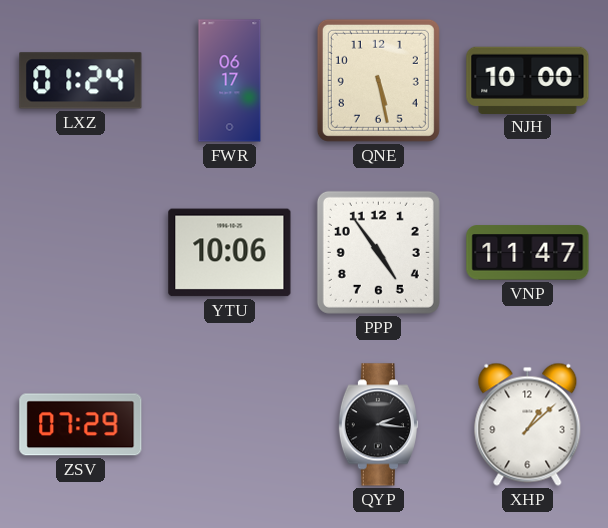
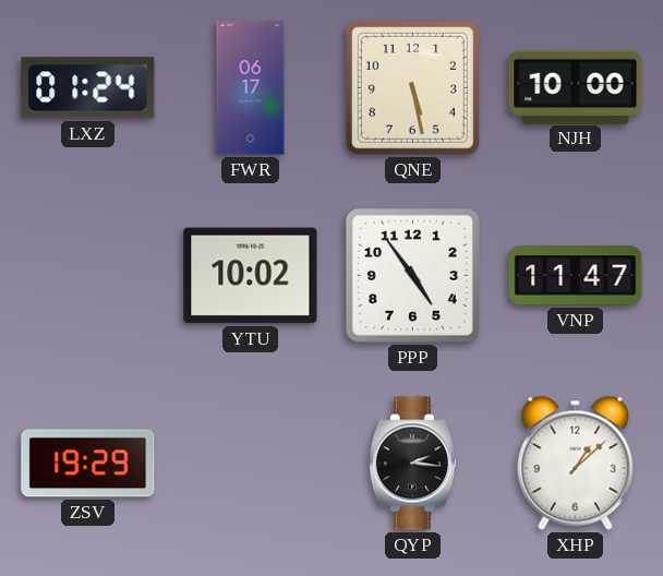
YTU: 10:06 -> 10:02
ZSV: 07:29 -> 19:29
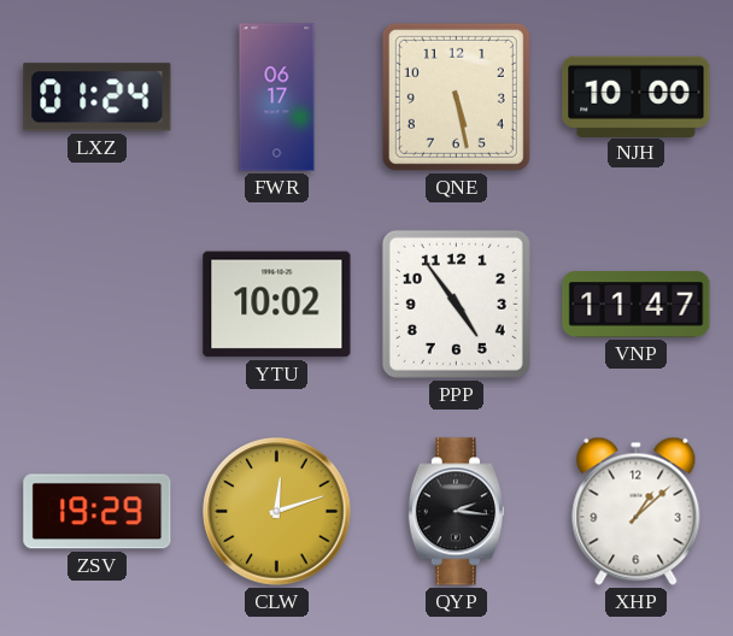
CLW: none -> 12:12
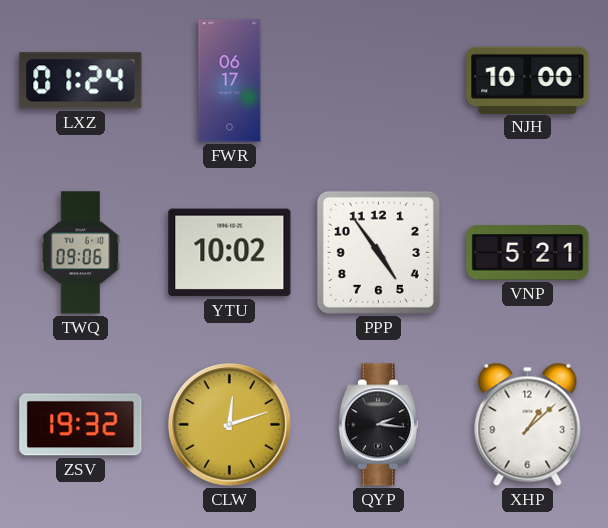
QNE: 5:28 -> none
TWQ: none -> 09:06
VNP: 11:47 -> 5:21
ZSV: 19:29 -> 19:32
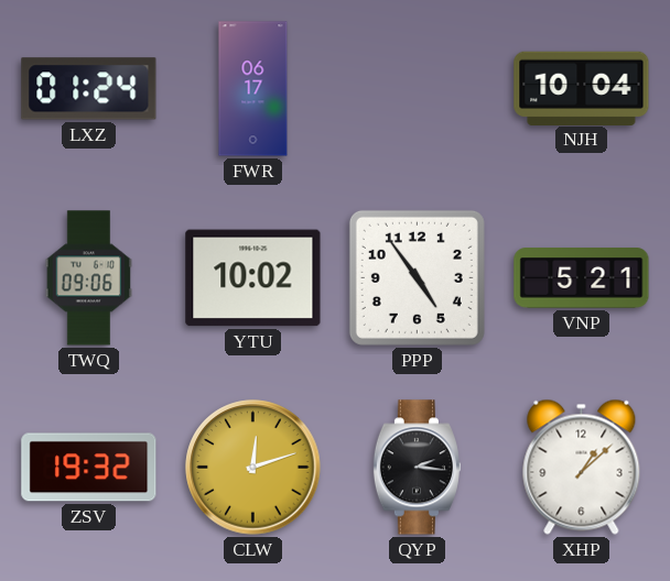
NJH: 10:00 -> 10:04
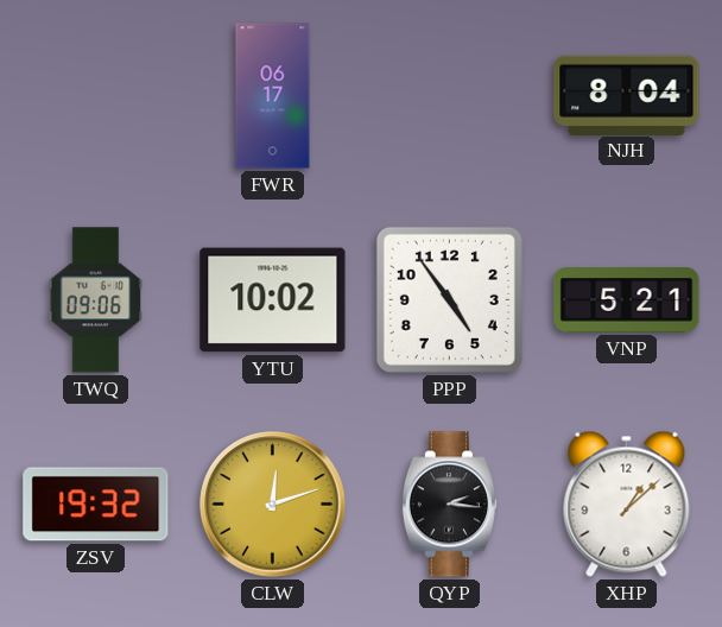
LXZ: 01:24 -> none
NJH: 10:04 -> 8:04
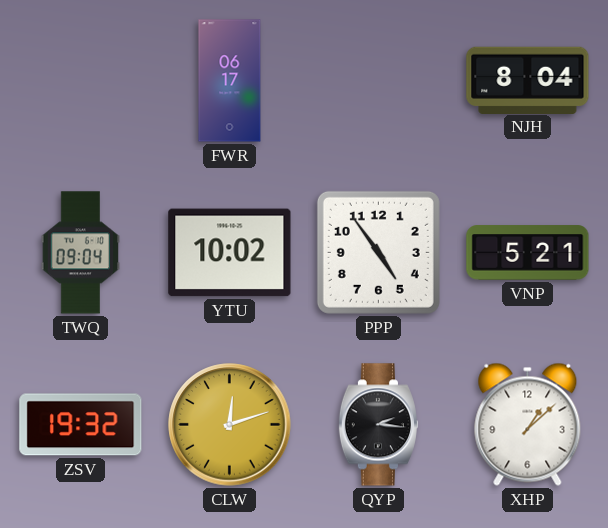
TWQ: 09:06 -> 09:04
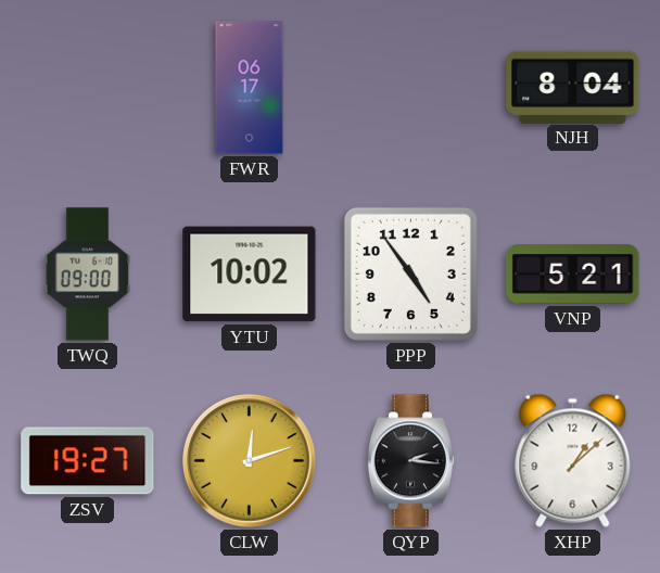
TWQ: 09:04 -> 09:00
ZSV: 19:32 -> 19:27
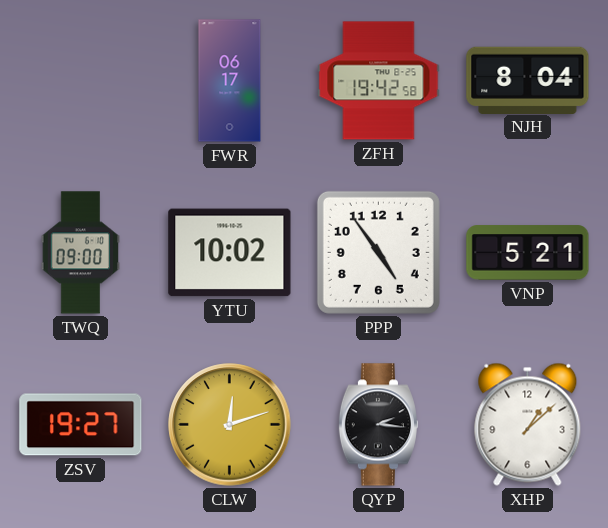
ZFH: none -> 19:42
